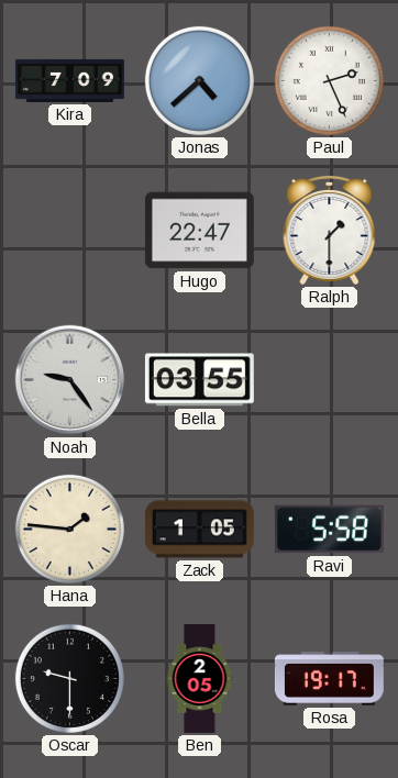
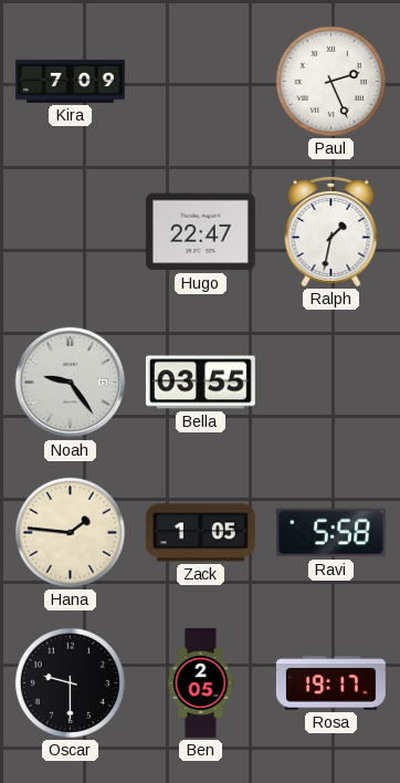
Jonas: 4:38 -> none
Ralph: 1:30 -> 1:32
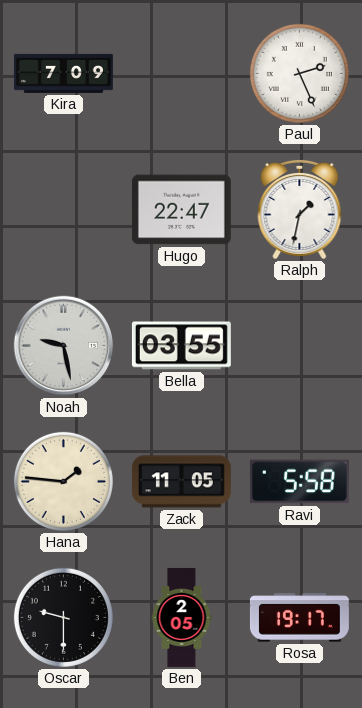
Noah: 9:24 -> 9:28
Zack: 1:05 -> 11:05
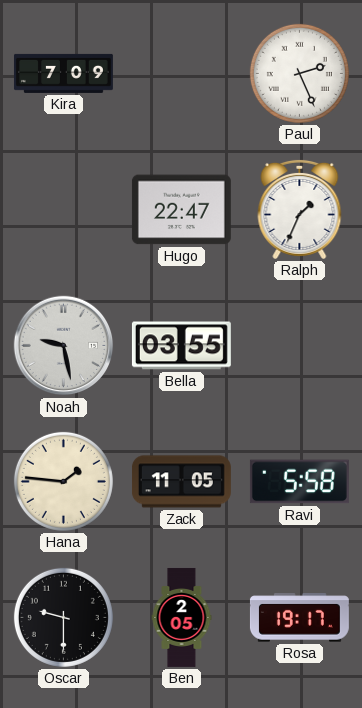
Ralph: 1:32 -> 1:34
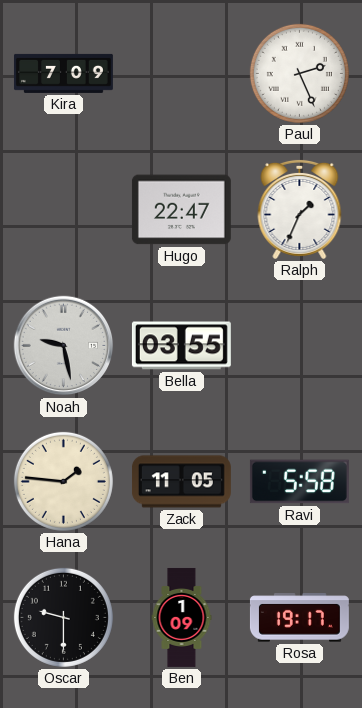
Ben: 2:05 -> 1:09
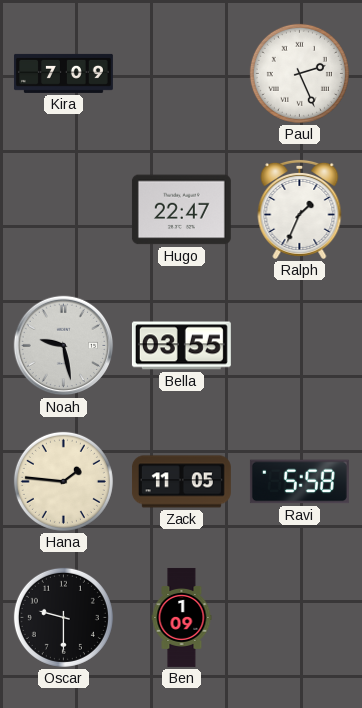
Rosa: 19:17 -> none
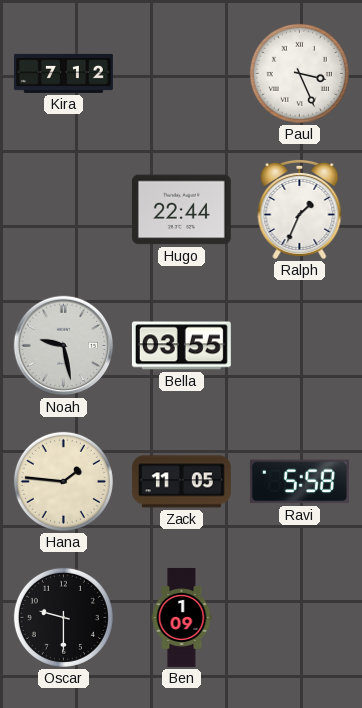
Kira: 7:09 -> 7:12
Paul: 2:26 -> 3:26
Hugo: 22:47 -> 22:44
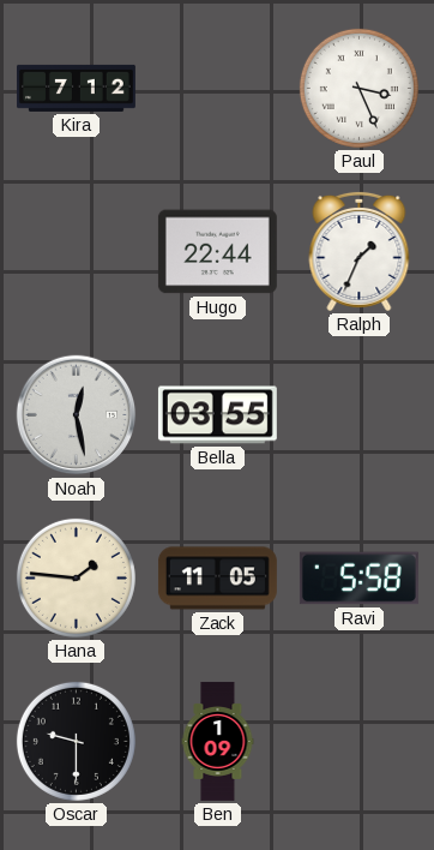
Noah: 9:28 -> 12:28
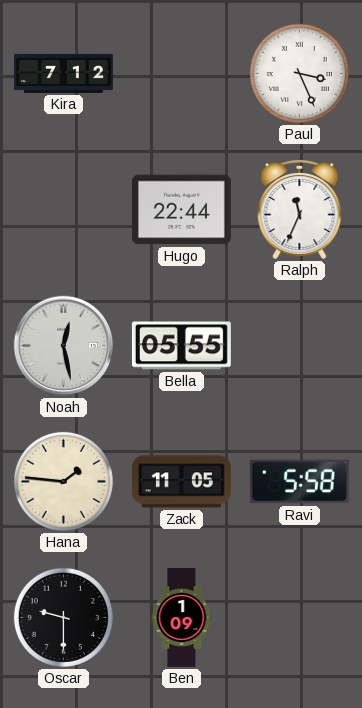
Ralph: 1:34 -> 11:34
Bella: 03:55 -> 05:55
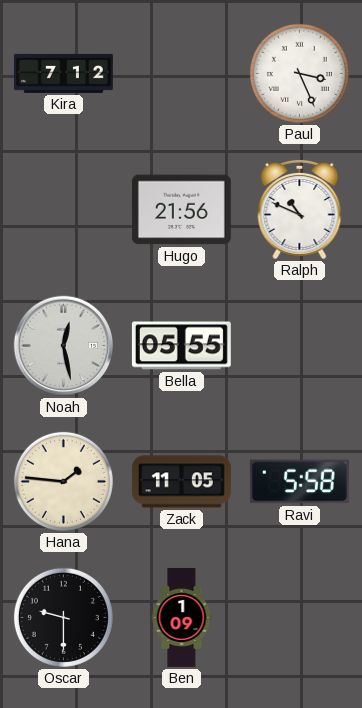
Hugo: 22:44 -> 21:56
Ralph: 11:34 -> 10:49
